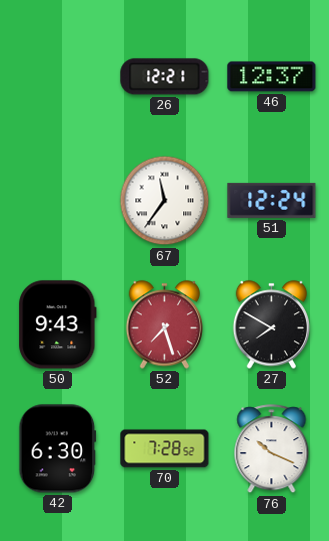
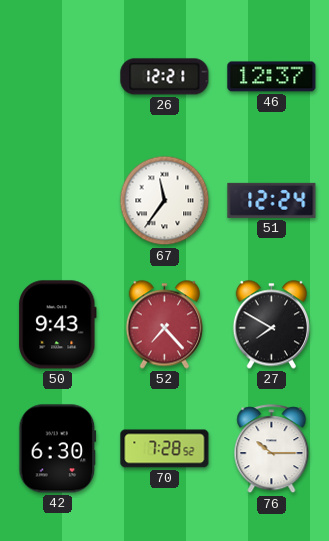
52: 7:27 -> 7:23
76: 10:19 -> 10:15
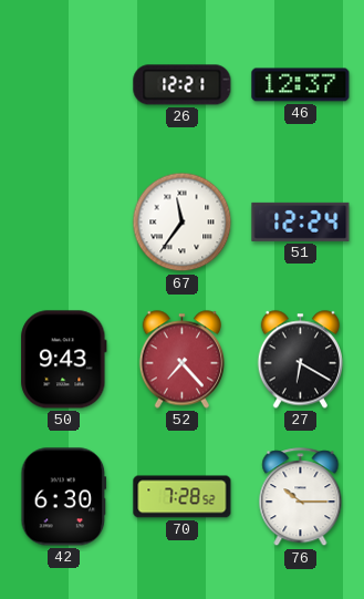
27: 7:50 -> 6:20
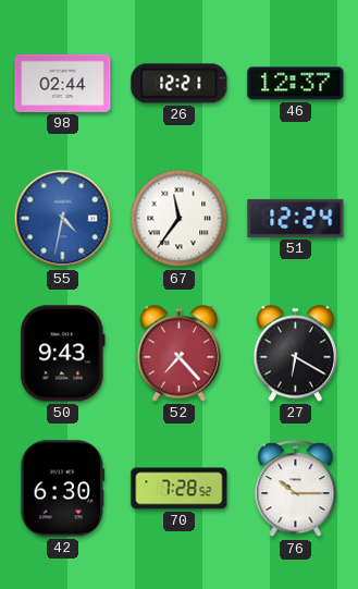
98: none -> 02:44
55: none -> 4:32
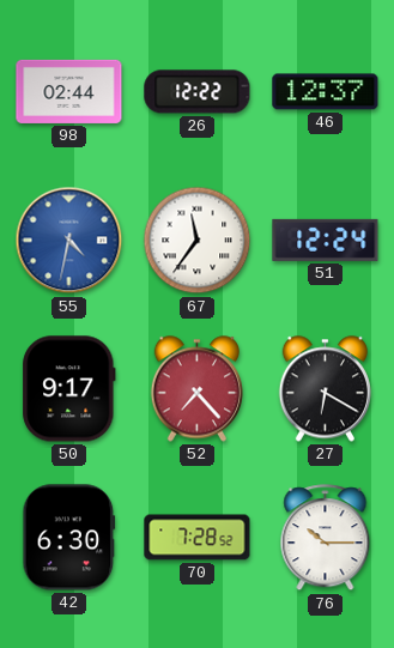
26: 12:21 -> 12:22
50: 9:43 -> 9:17
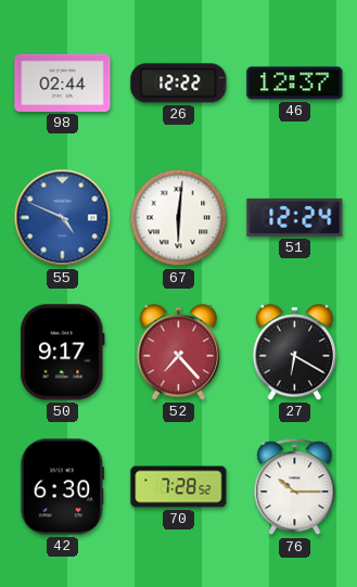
55: 4:32 -> 4:49
67: 11:36 -> 6:01
